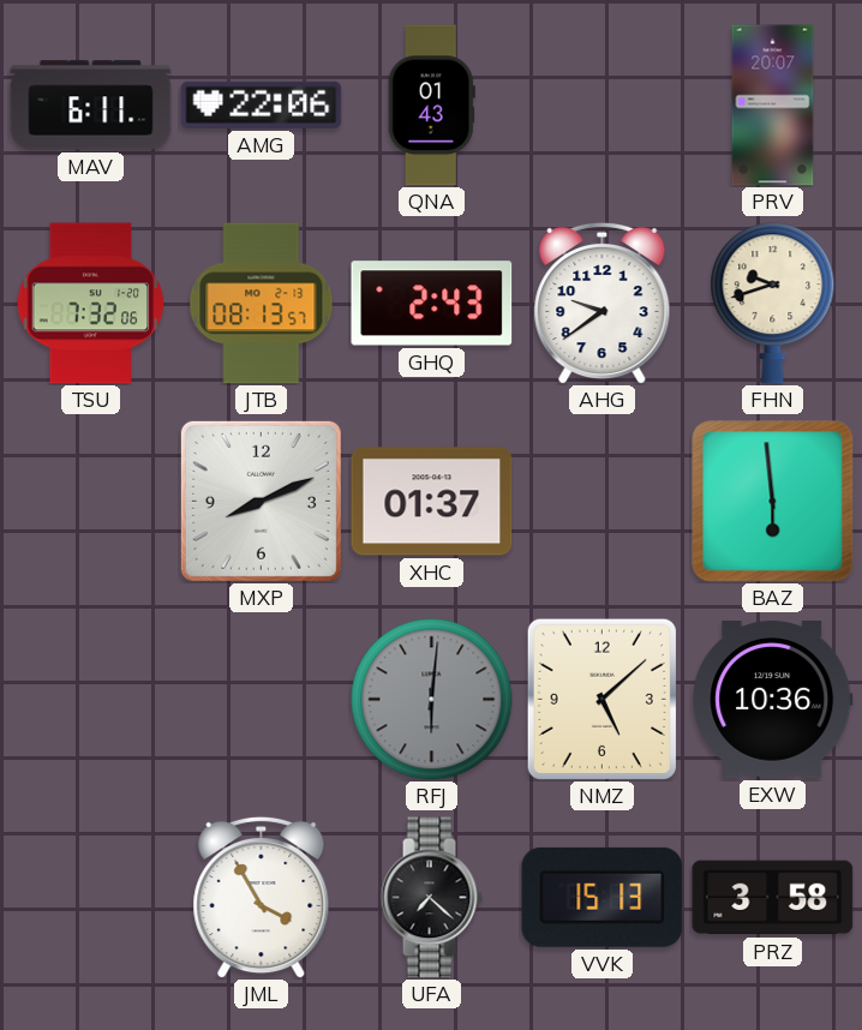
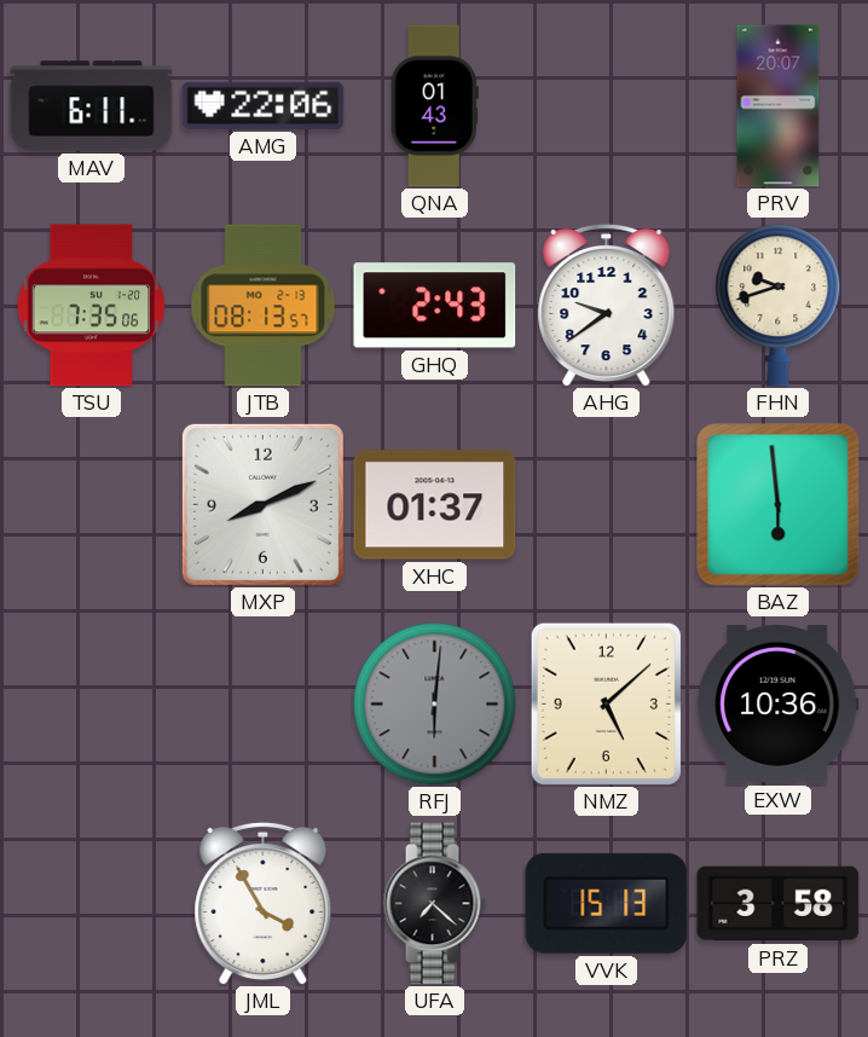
TSU: 7:32 -> 7:35
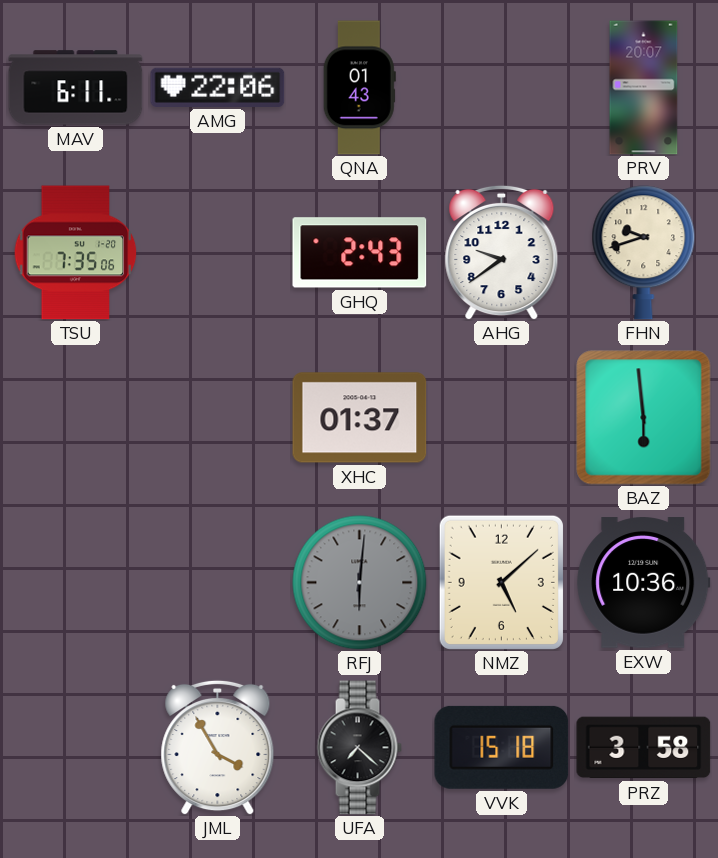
JTB: 08:13 -> none
MXP: 8:11 -> none
VVK: 15:13 -> 15:18
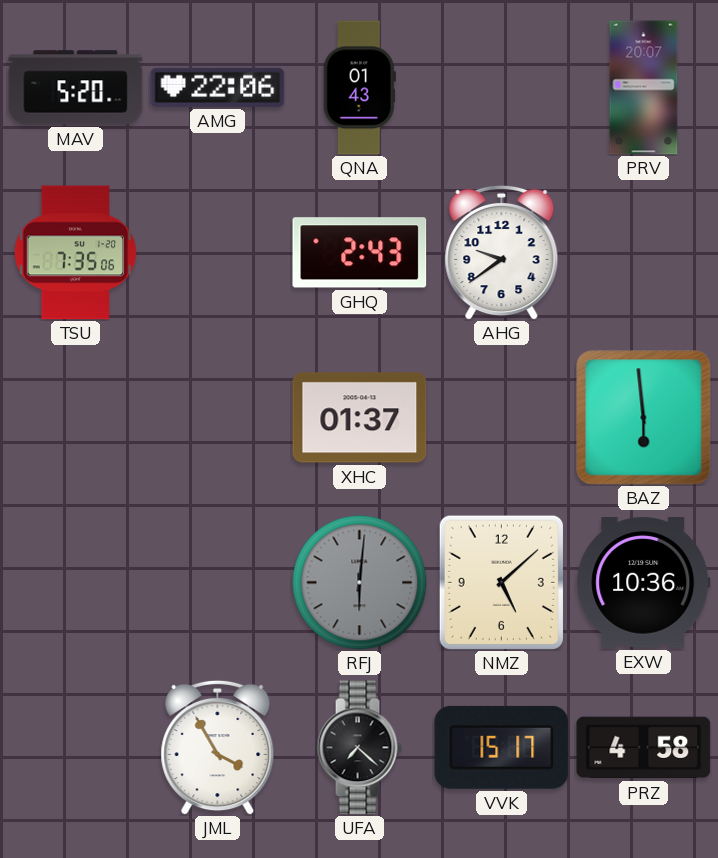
MAV: 6:11 -> 5:20
FHN: 9:42 -> none
VVK: 15:18 -> 15:17
PRZ: 3:58 -> 4:58
